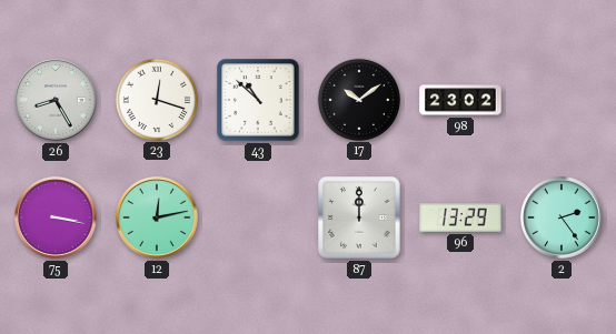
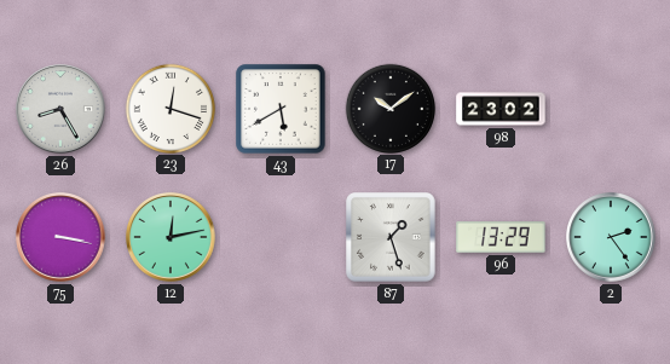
43: 10:52 -> 5:40
87: 12:00 -> 1:27
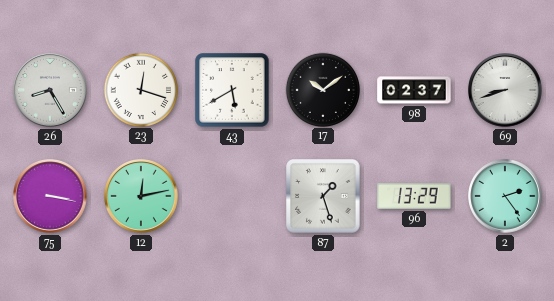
98: 23:02 -> 02:37
69: none -> 8:42
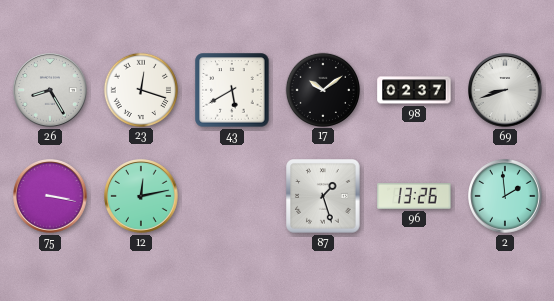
96: 13:29 -> 13:26
2: 2:24 -> 1:59
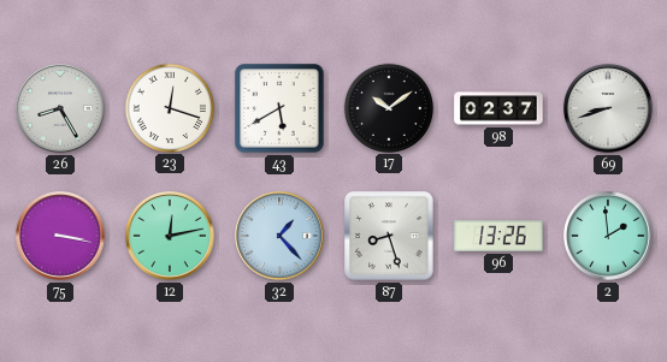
32: none -> 1:23
87: 1:27 -> 8:27
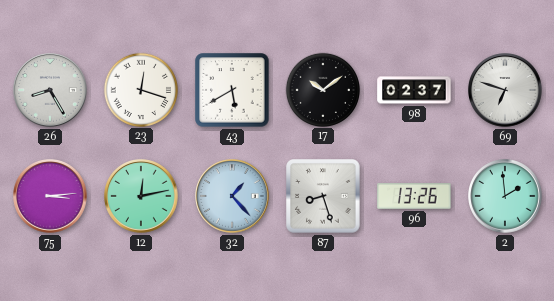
69: 8:42 -> 6:48
75: 3:17 -> 3:14
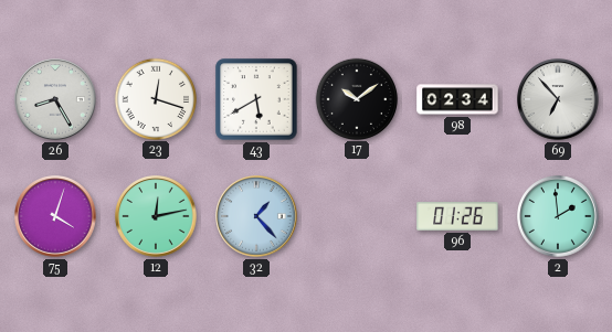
98: 02:37 -> 02:34
69: 6:48 -> 6:53
75: 3:14 -> 4:03
87: 8:27 -> none
96: 13:26 -> 01:26
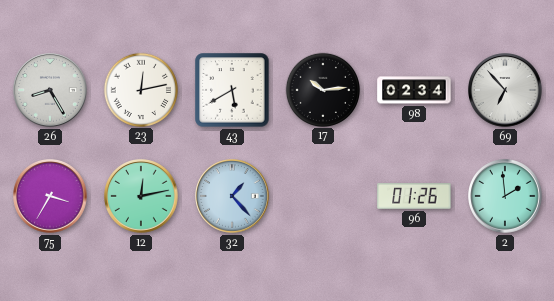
23: 12:18 -> 12:13
17: 10:09 -> 10:14
75: 4:03 -> 3:35
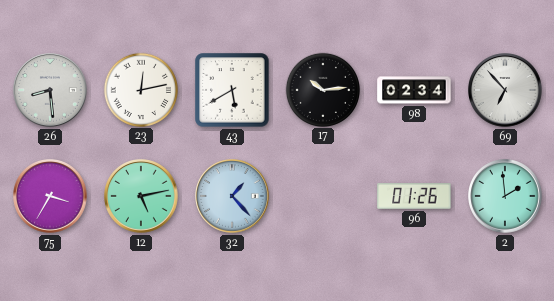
26: 8:25 -> 8:29
12: 12:13 -> 5:13
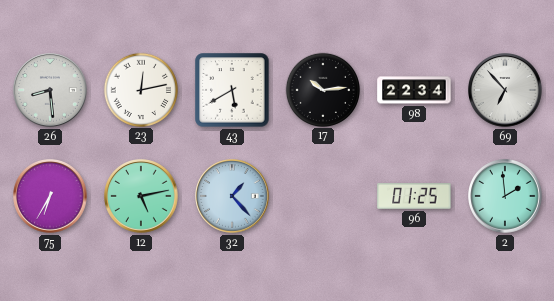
98: 02:34 -> 22:34
75: 3:35 -> 6:35
96: 01:26 -> 01:25
